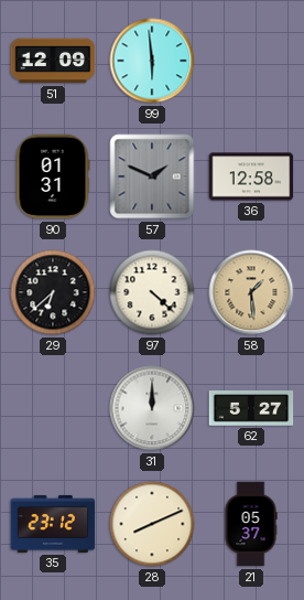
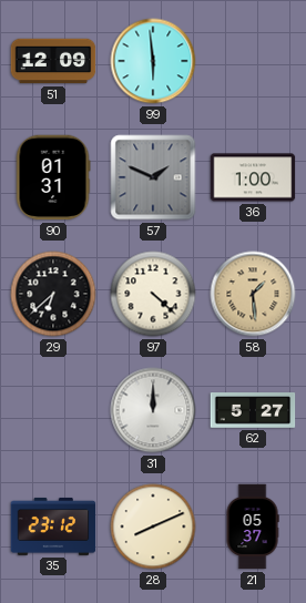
36: 12:58 -> 1:00
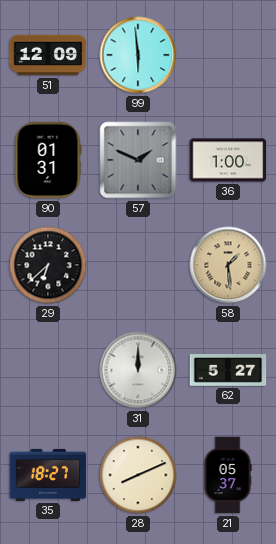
97: 4:22 -> none
35: 23:12 -> 18:27
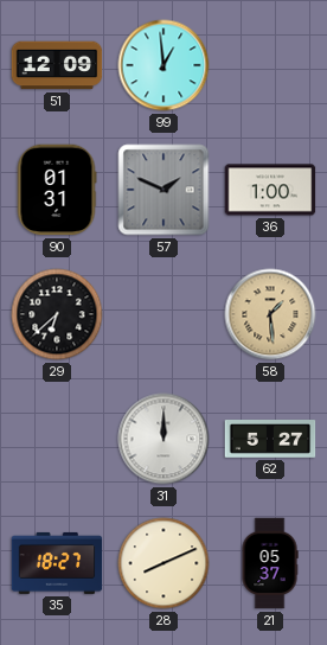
99: 5:59 -> 12:59
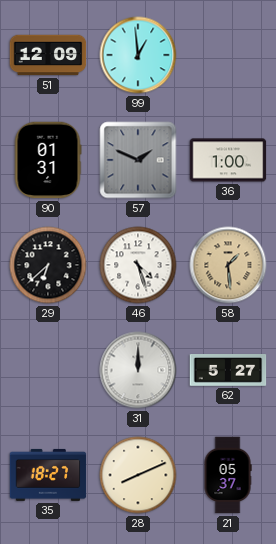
46: none -> 4:27
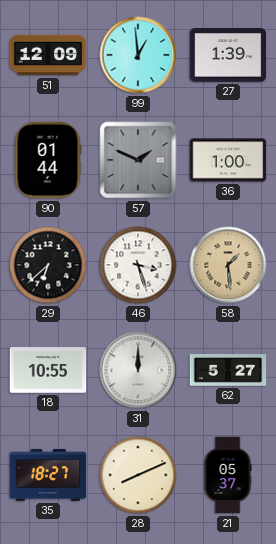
27: none -> 1:39
90: 01:31 -> 01:44
46: 4:27 -> 3:27
18: none -> 10:55
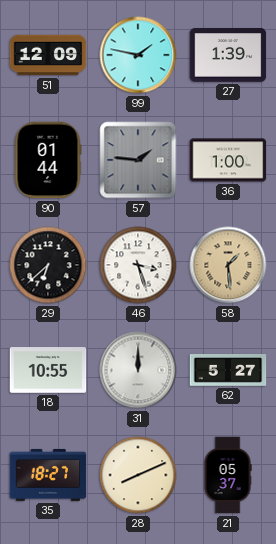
99: 12:59 -> 1:47
57: 1:49 -> 1:46
